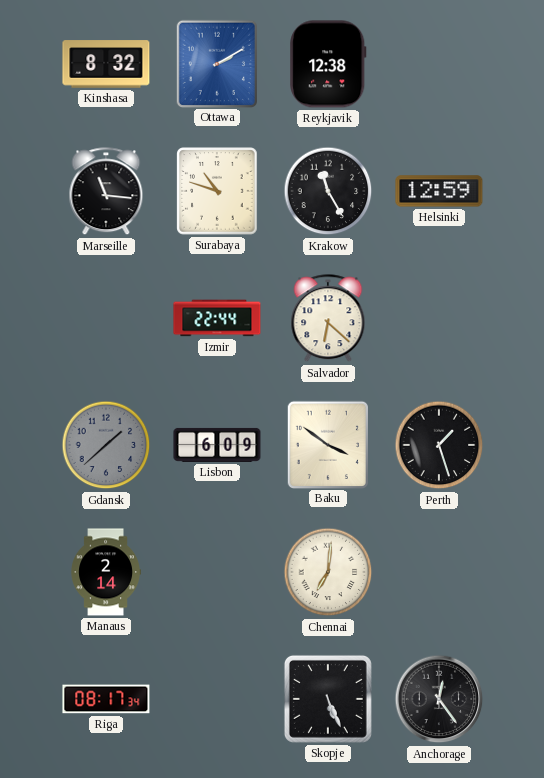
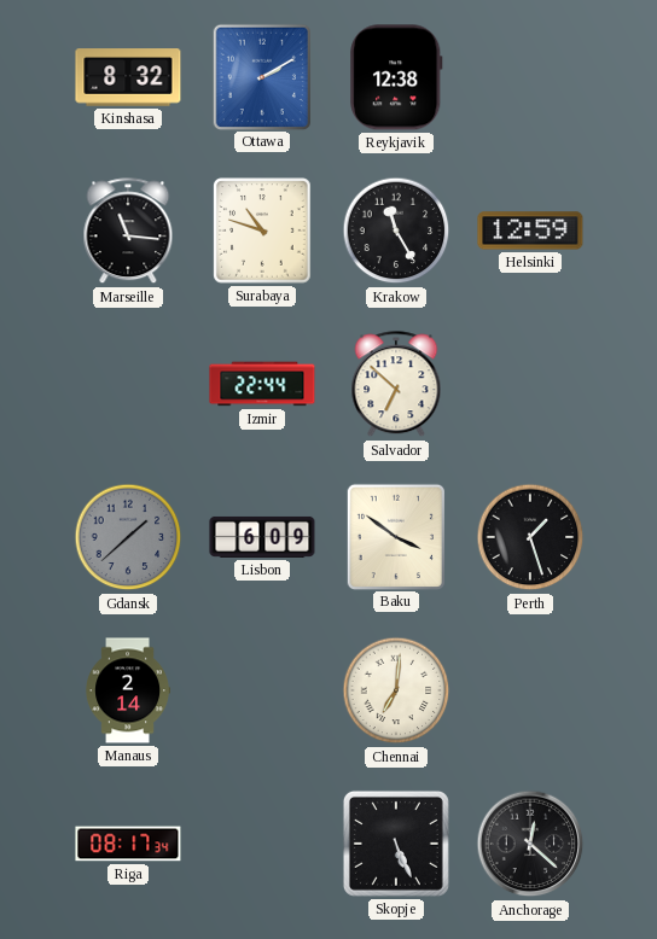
Salvador: 6:22 -> 6:52
Anchorage: 12:24 -> 12:22
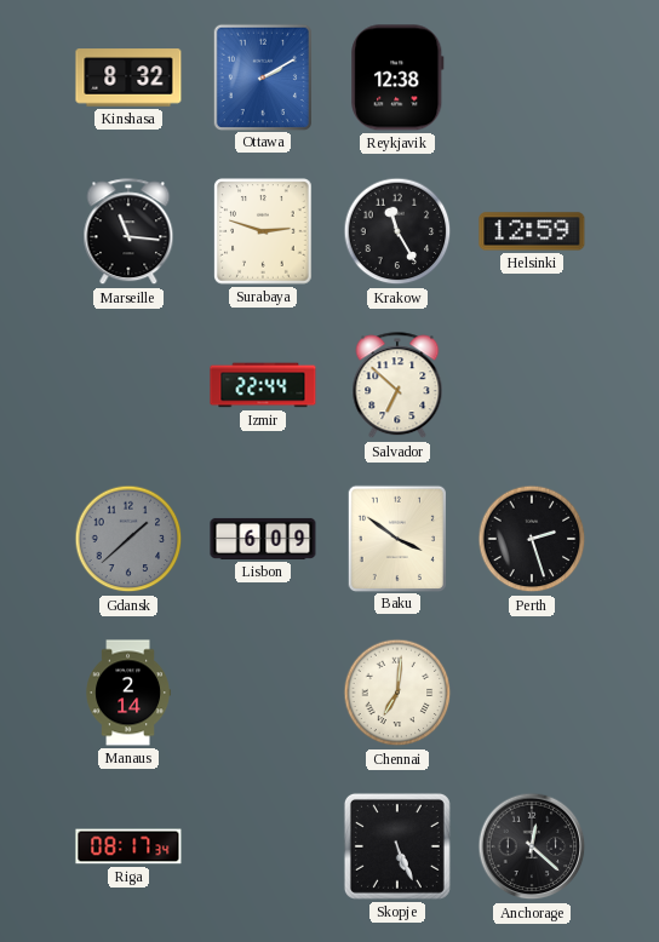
Surabaya: 10:48 -> 2:48
Perth: 1:27 -> 2:27
